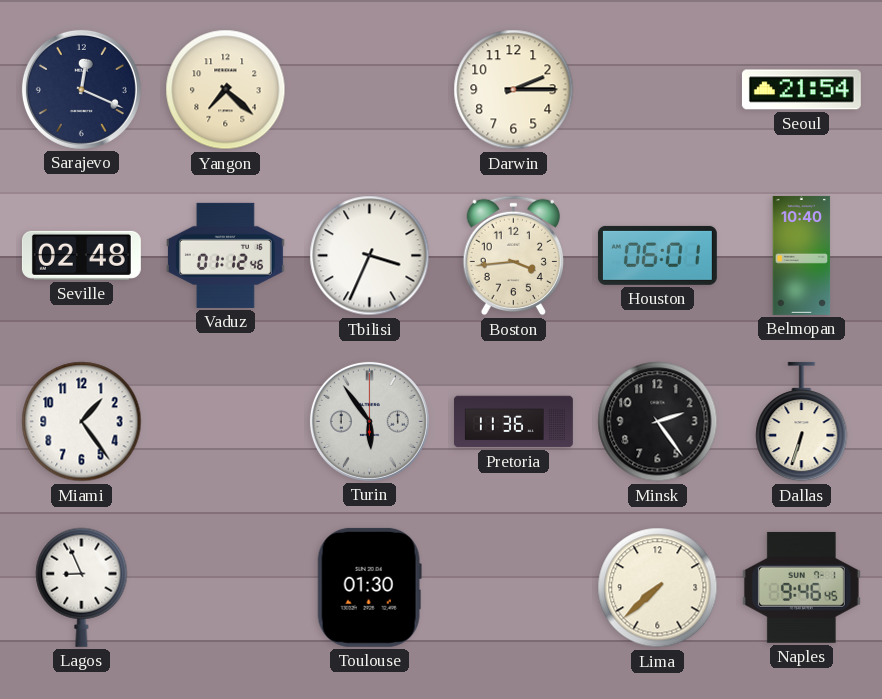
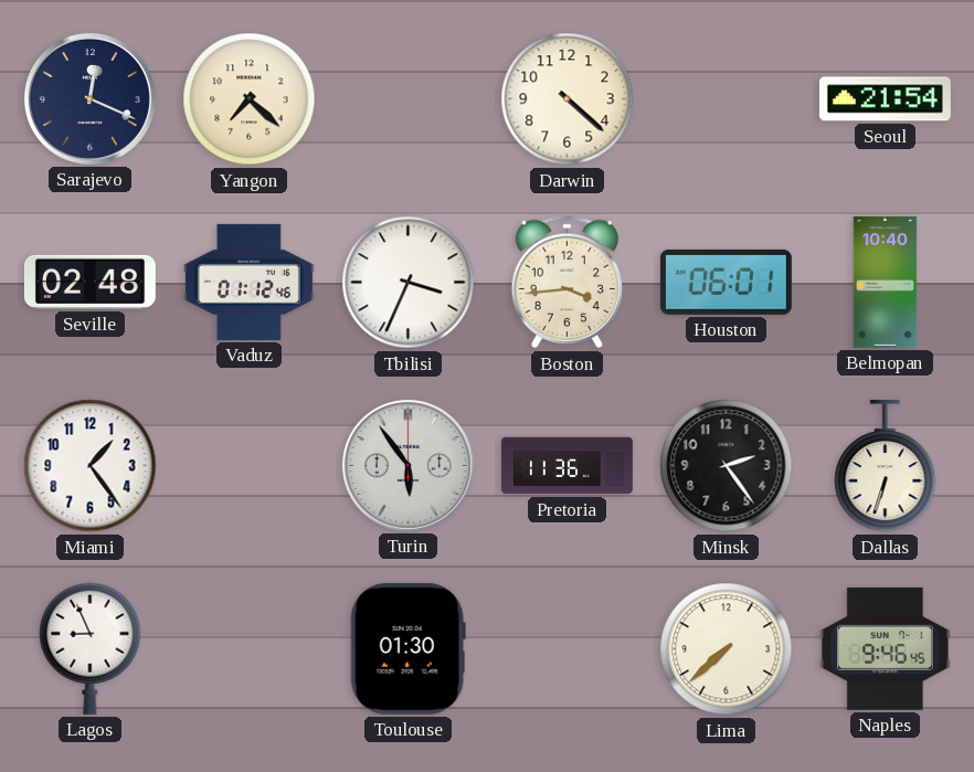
Darwin: 2:15 -> 4:22
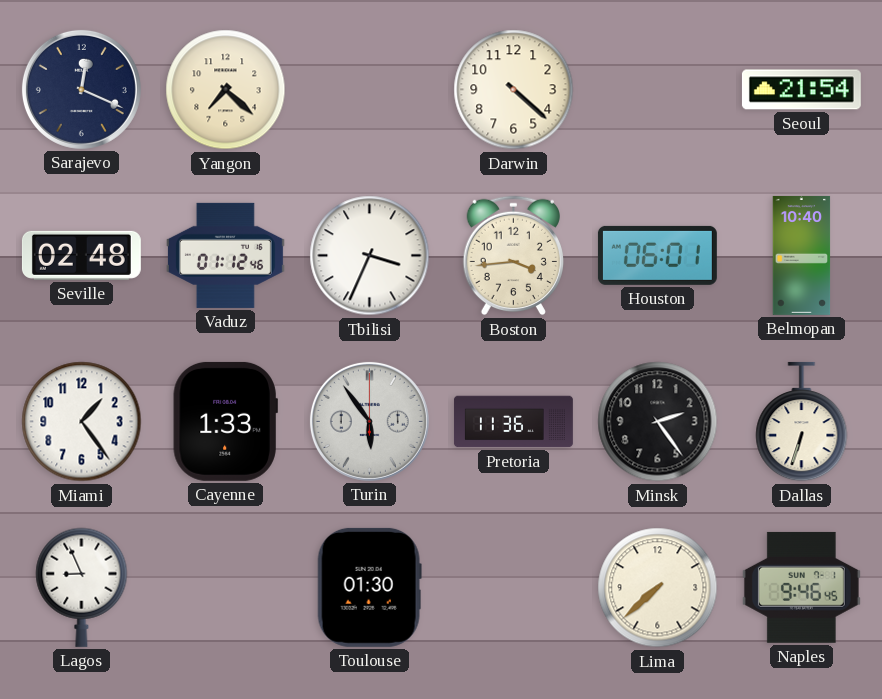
Cayenne: none -> 1:33
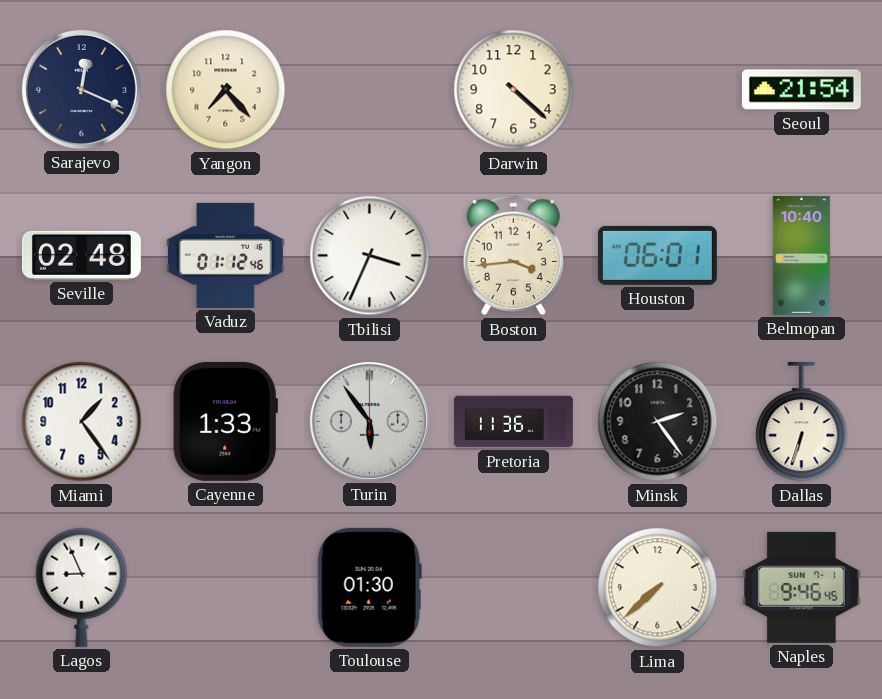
Yangon: 7:22 -> 7:23
